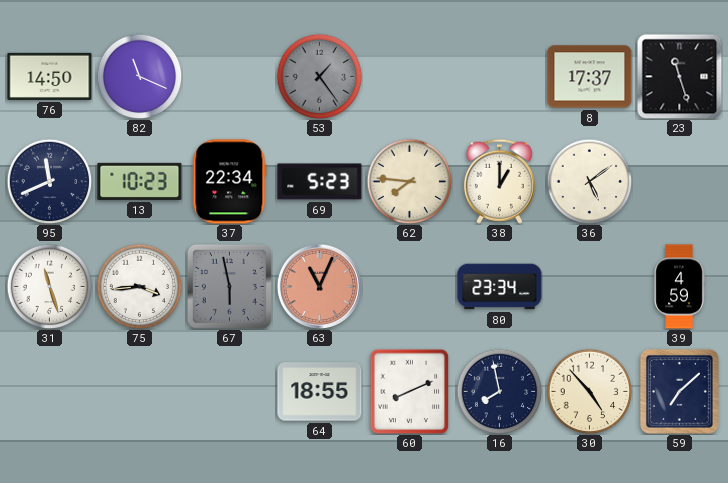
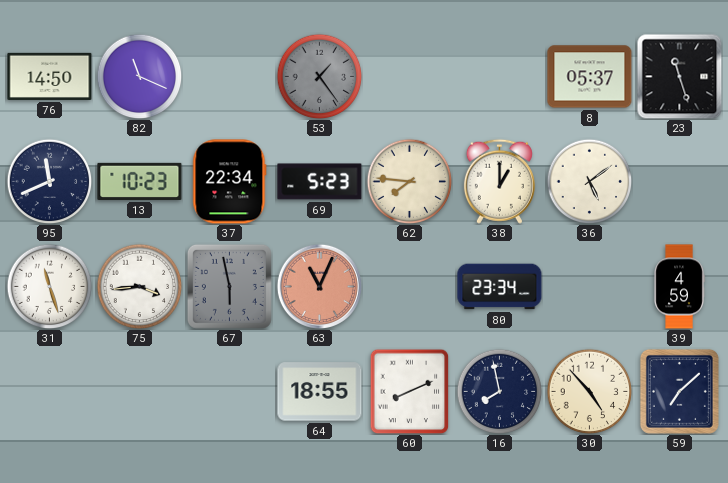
8: 17:37 -> 05:37
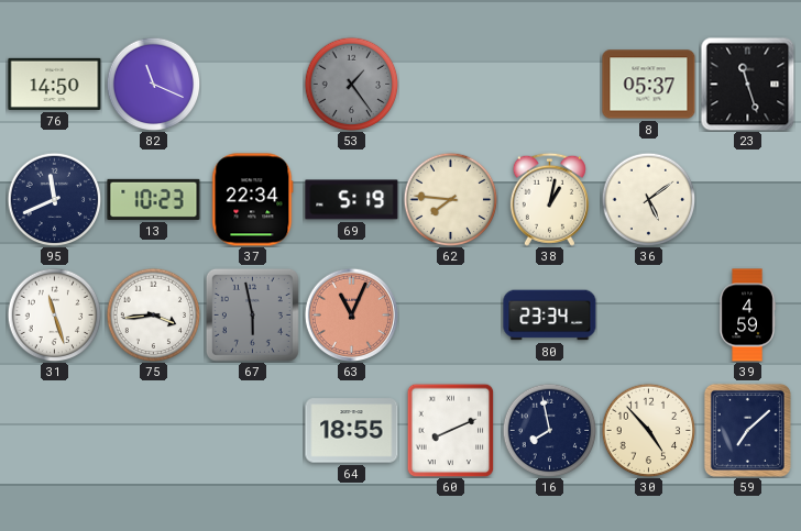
69: 5:23 -> 5:19
38: 1:00 -> 1:02
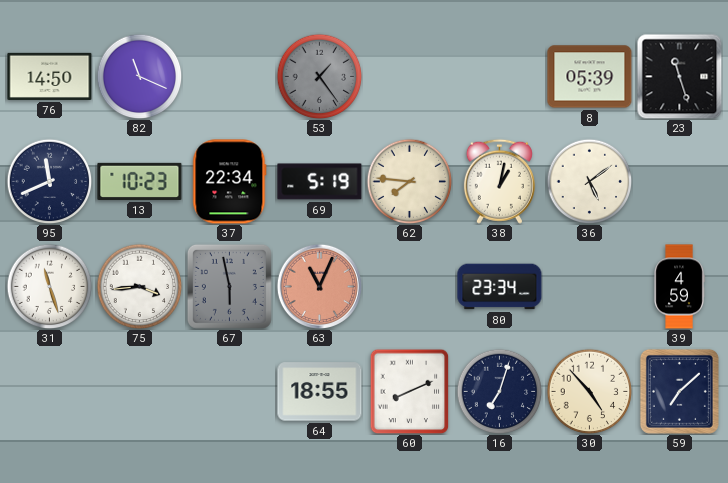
8: 05:37 -> 05:39
16: 7:58 -> 7:03
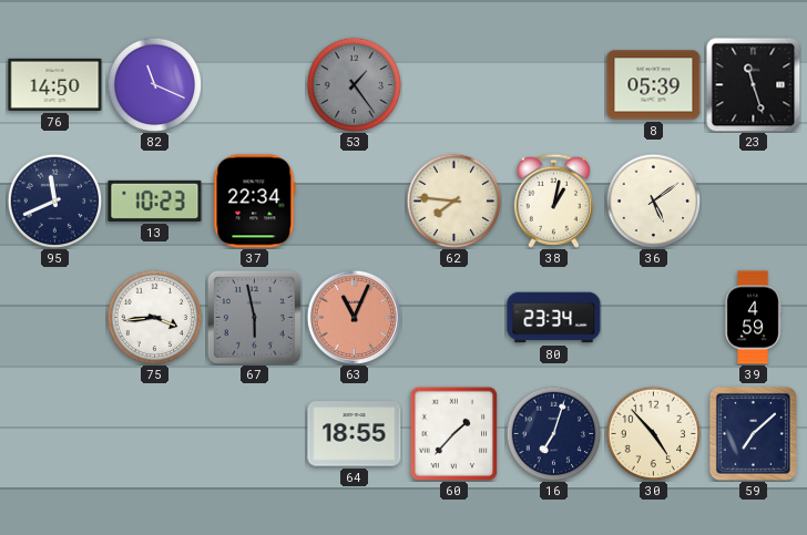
69: 5:19 -> none
31: 11:27 -> none
60: 8:11 -> 1:37
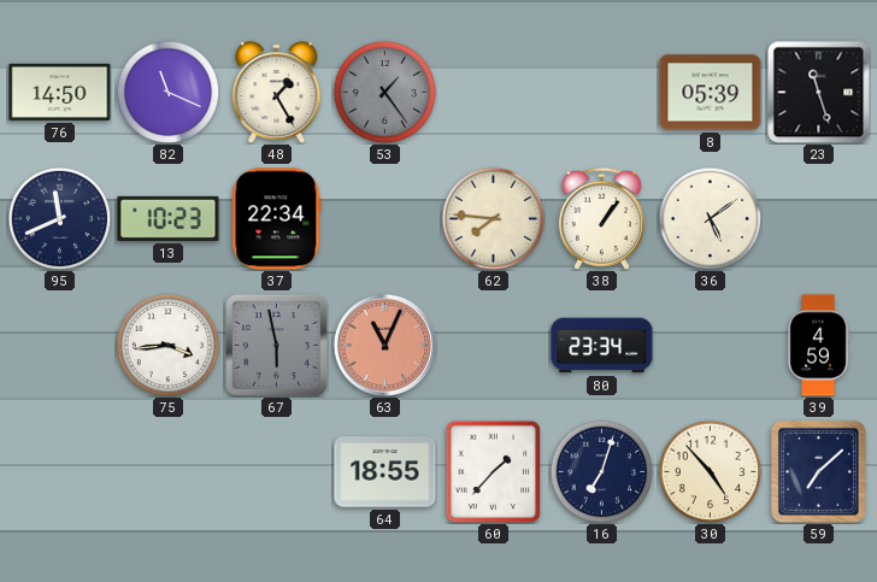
48: none -> 1:25
38: 1:02 -> 1:06
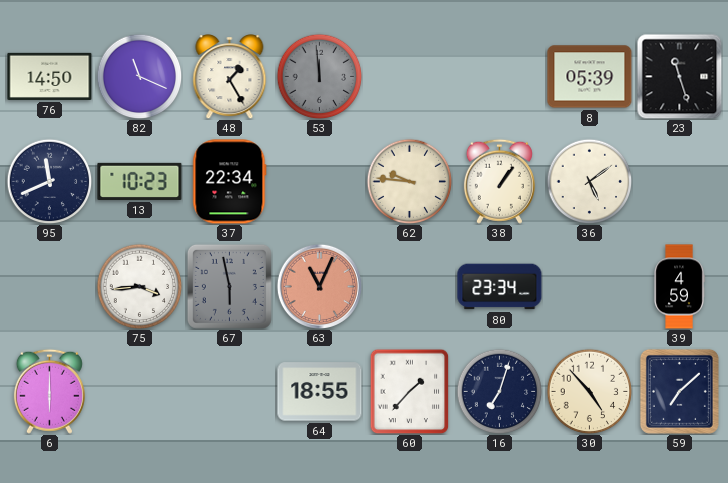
53: 1:24 -> 11:59
62: 7:46 -> 9:46
6: none -> 6:00
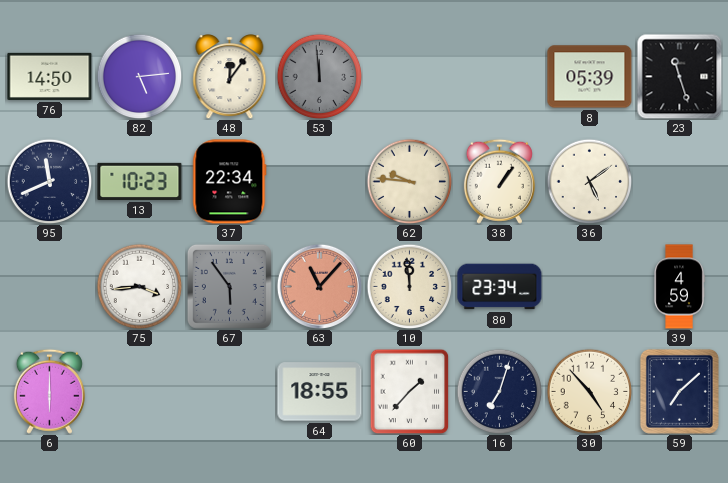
82: 11:19 -> 5:14
48: 1:25 -> 12:06
67: 5:58 -> 5:54
63: 11:04 -> 11:07
10: none -> 11:59
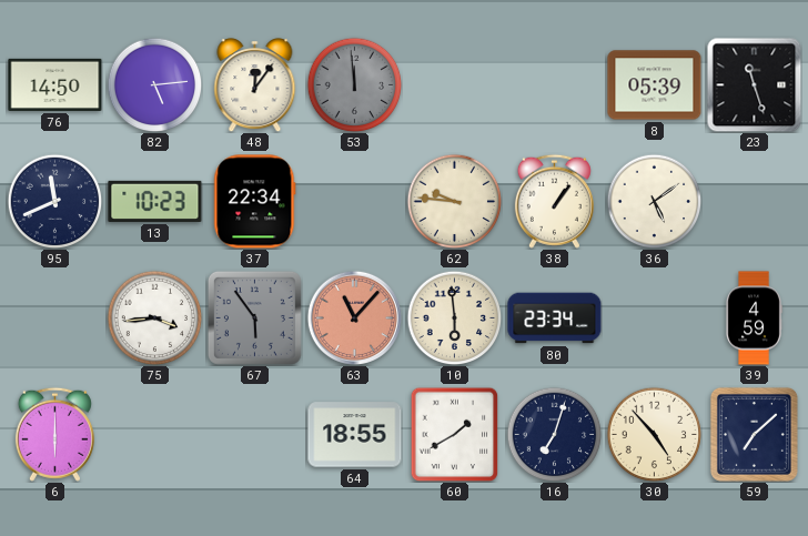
10: 11:59 -> 5:59
60: 1:37 -> 1:40
